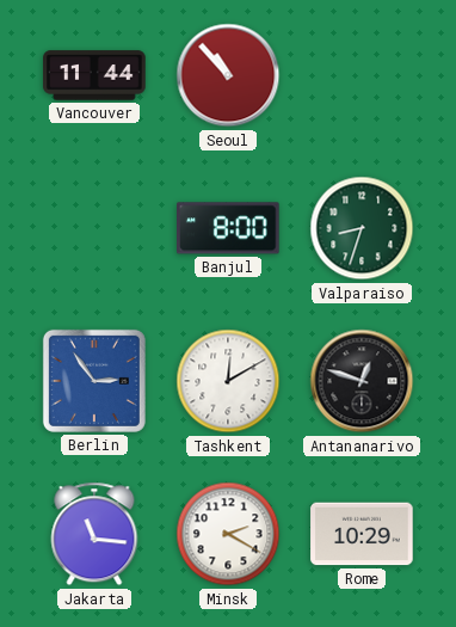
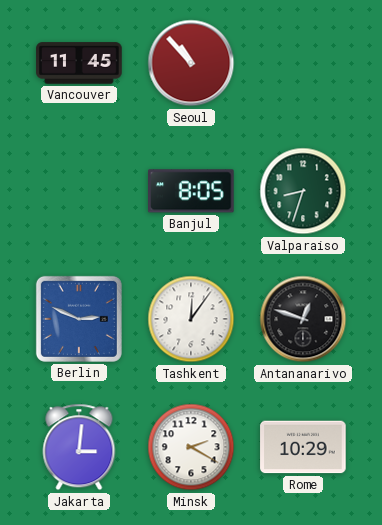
Vancouver: 11:44 -> 11:45
Banjul: 8:00 -> 8:05
Berlin: 2:54 -> 2:49
Tashkent: 12:10 -> 12:06
Jakarta: 11:16 -> 3:01
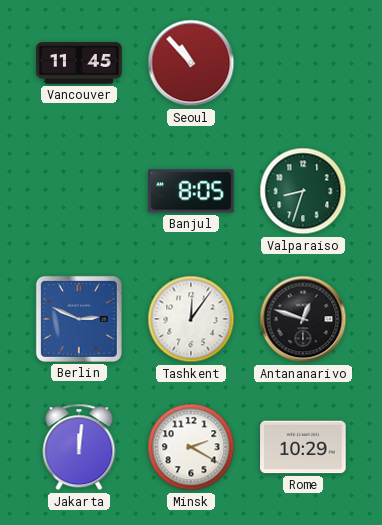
Jakarta: 3:01 -> 12:01
